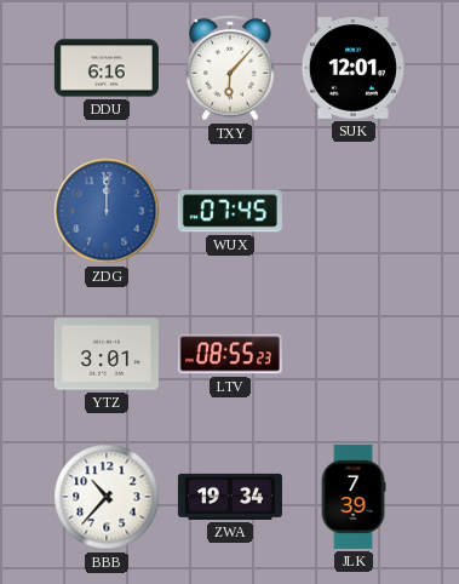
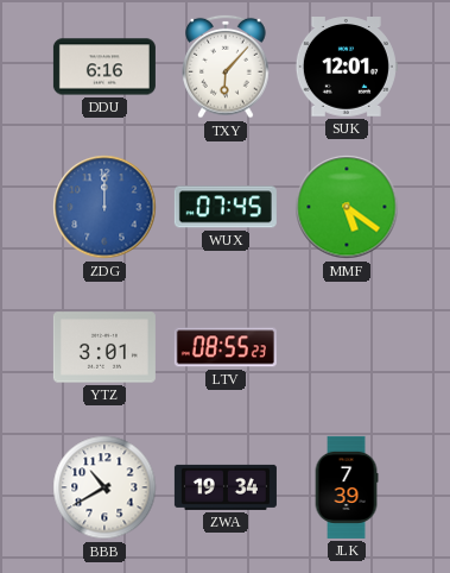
MMF: none -> 5:21
BBB: 10:37 -> 10:40
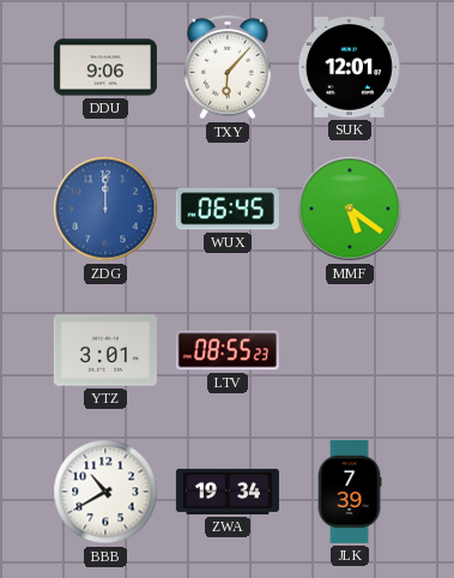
DDU: 6:16 -> 9:06
WUX: 07:45 -> 06:45
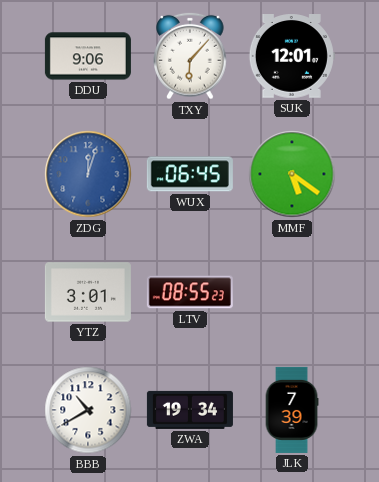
ZDG: 12:00 -> 12:03
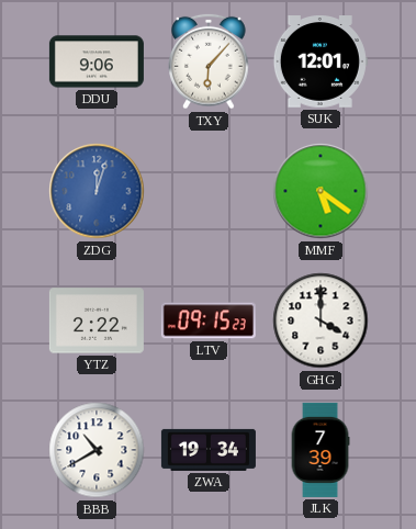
WUX: 06:45 -> none
YTZ: 3:01 -> 2:22
LTV: 08:55 -> 09:15
GHG: none -> 4:00
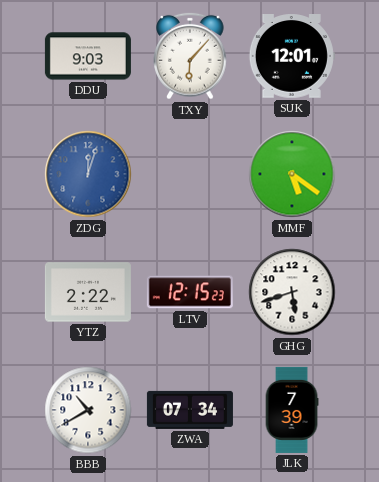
DDU: 9:06 -> 9:03
LTV: 09:15 -> 12:15
GHG: 4:00 -> 5:42
ZWA: 19:34 -> 07:34
